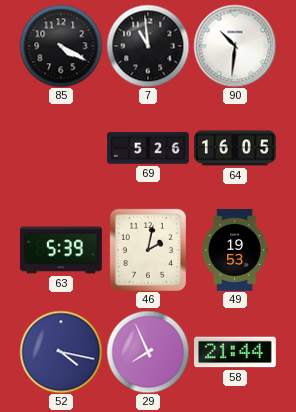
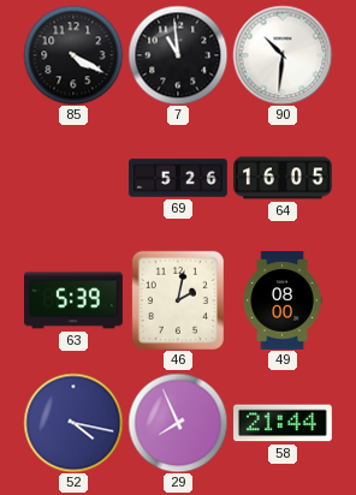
49: 19:53 -> 08:00
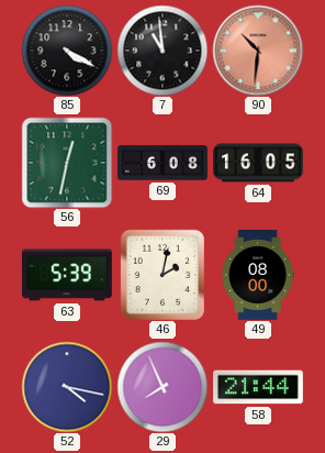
90 dial: white -> salmon
56: none -> 12:32
69: 5:26 -> 6:08
